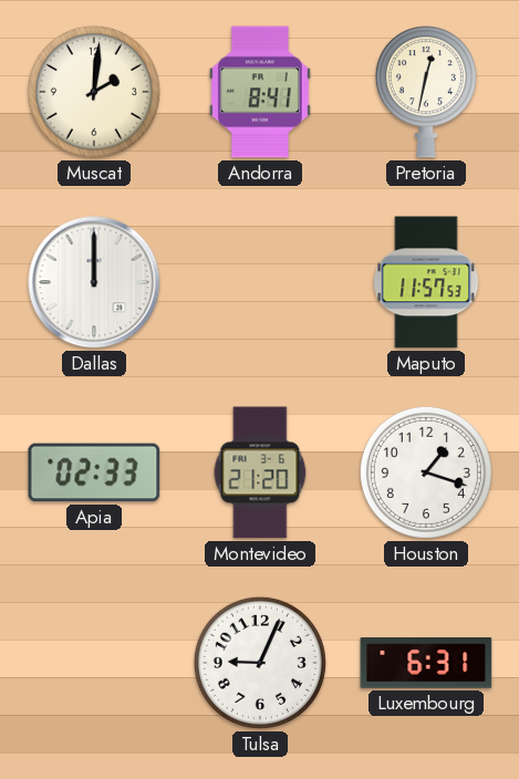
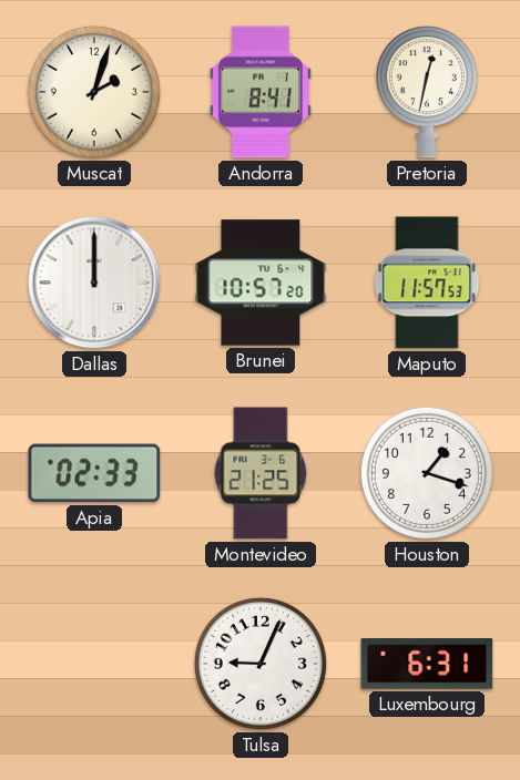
Muscat: 2:01 -> 2:03
Brunei: none -> 10:57
Montevideo: 21:20 -> 21:25
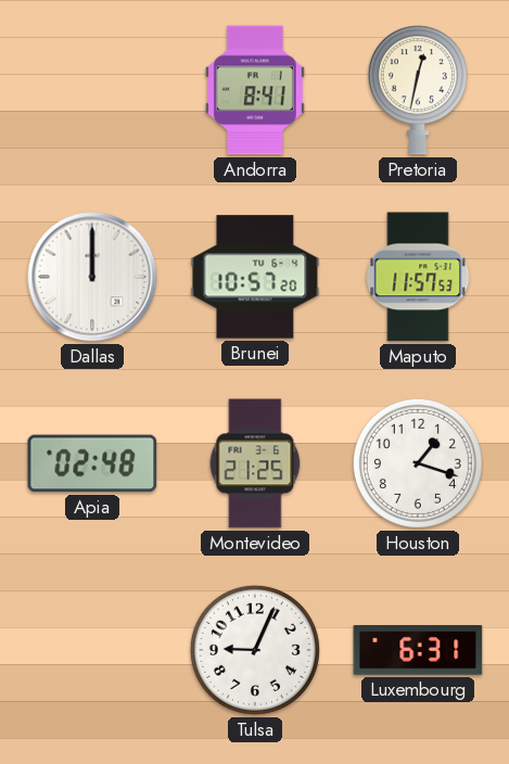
Muscat: 2:03 -> none
Apia: 02:33 -> 02:48
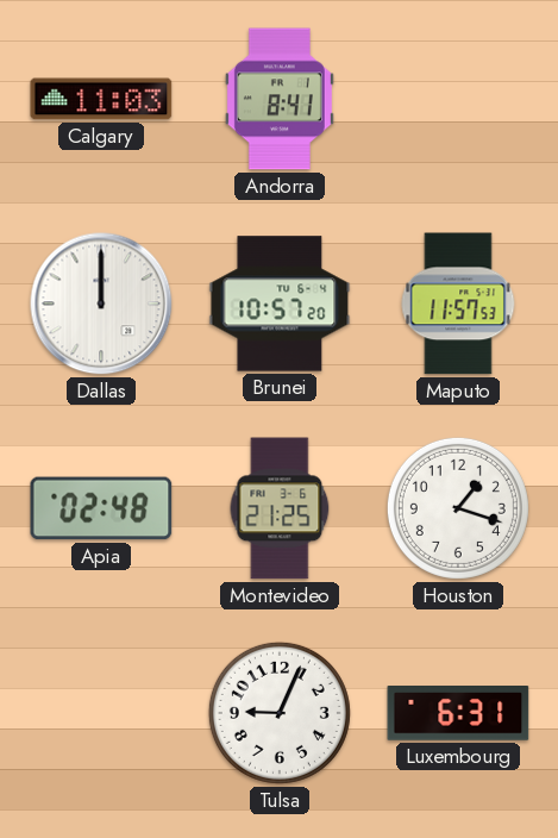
Calgary: none -> 11:03
Pretoria: 12:32 -> none
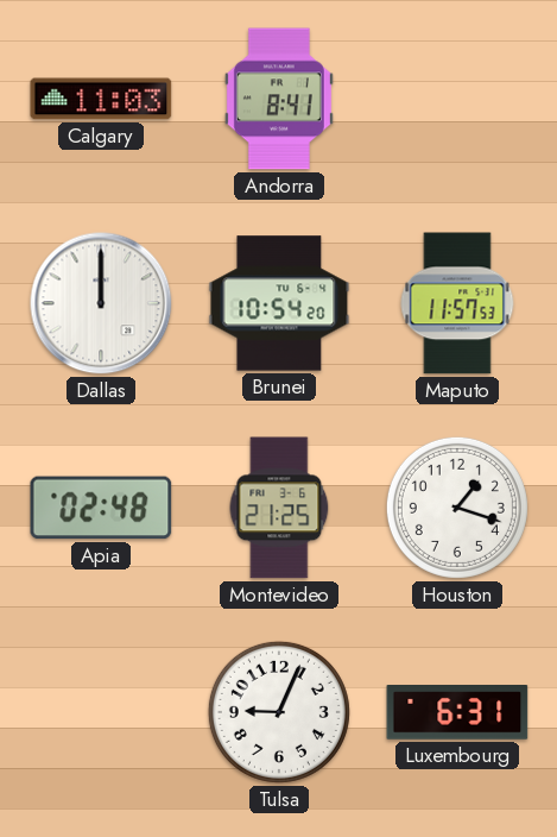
Brunei: 10:57 -> 10:54
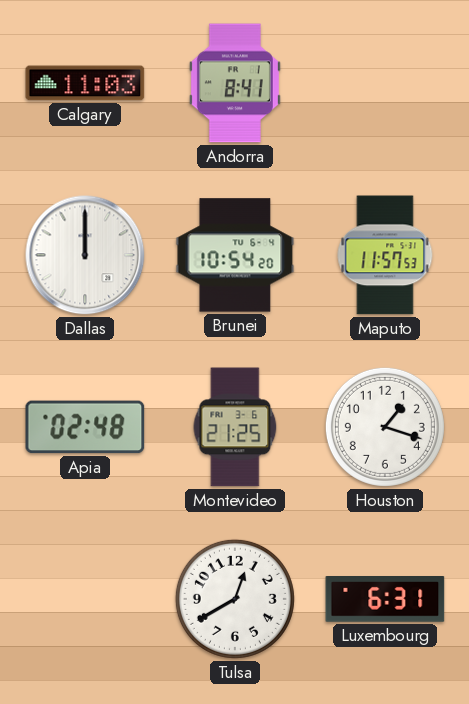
Tulsa: 9:04 -> 12:40
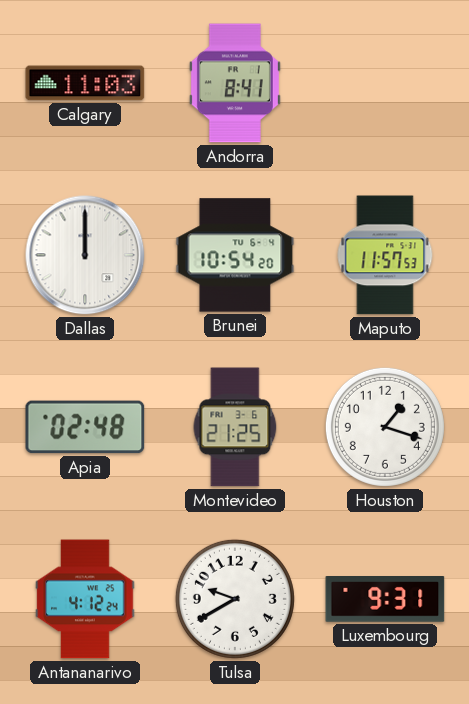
Antananarivo: none -> 4:12
Tulsa: 12:40 -> 9:40
Luxembourg: 6:31 -> 9:31
